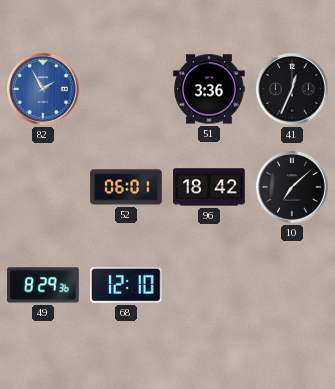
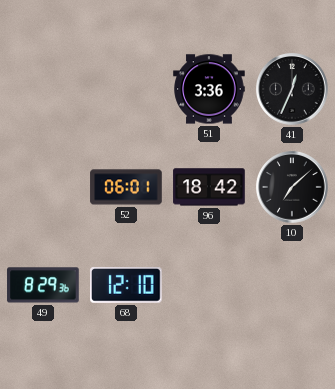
82: 1:55 -> none
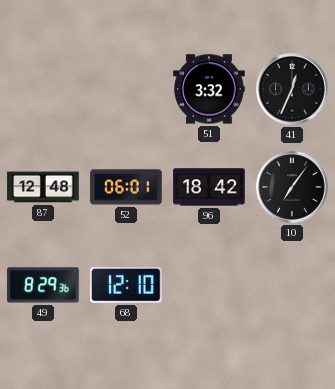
51: 3:36 -> 3:32
87: none -> 12:48
10: 7:08 -> 7:06
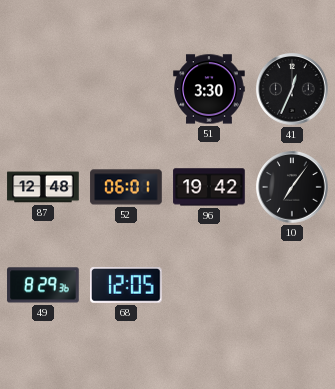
51: 3:32 -> 3:30
96: 18:42 -> 19:42
68: 12:10 -> 12:05
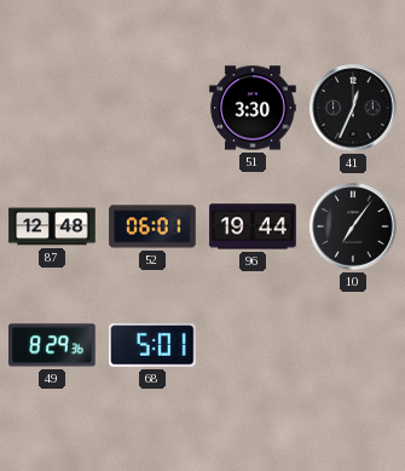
96: 19:42 -> 19:44
68: 12:05 -> 5:01
